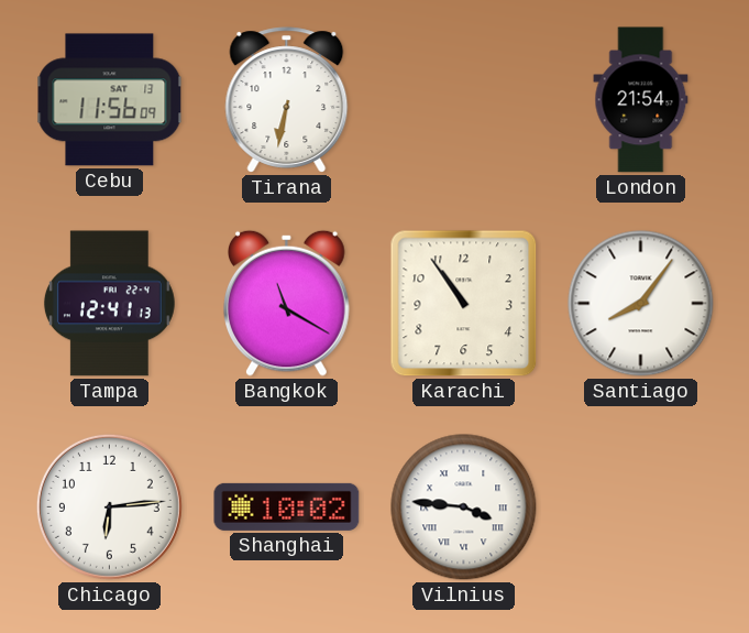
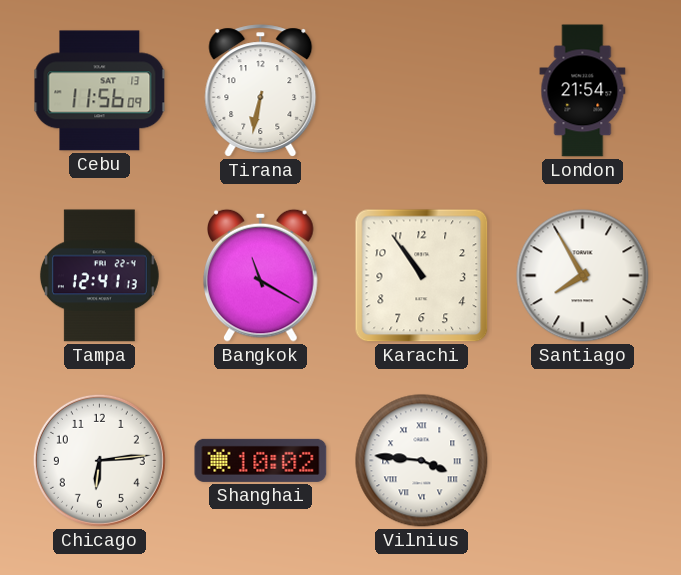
Santiago: 8:06 -> 7:55
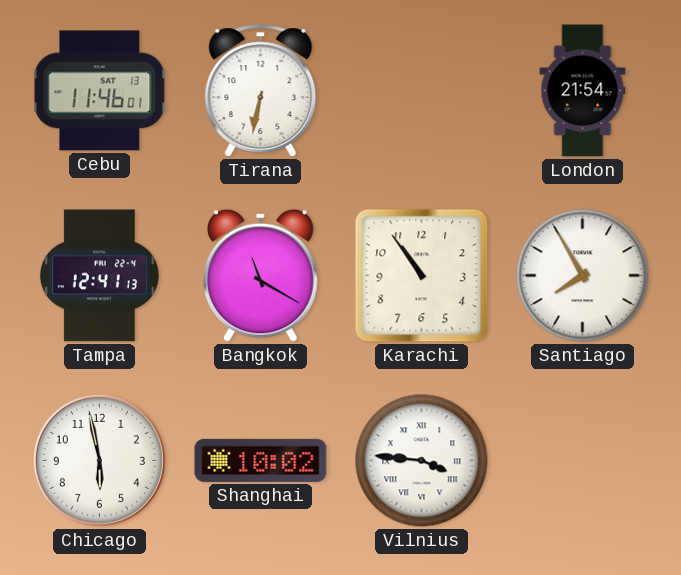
Cebu: 11:56 -> 11:46
Chicago: 6:14 -> 5:58
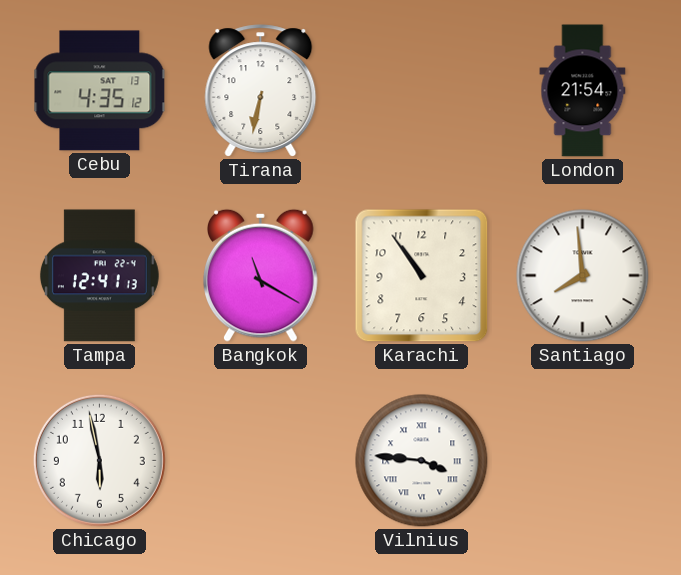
Cebu: 11:46 -> 4:35
Santiago: 7:55 -> 7:59
Shanghai: 10:02 -> none
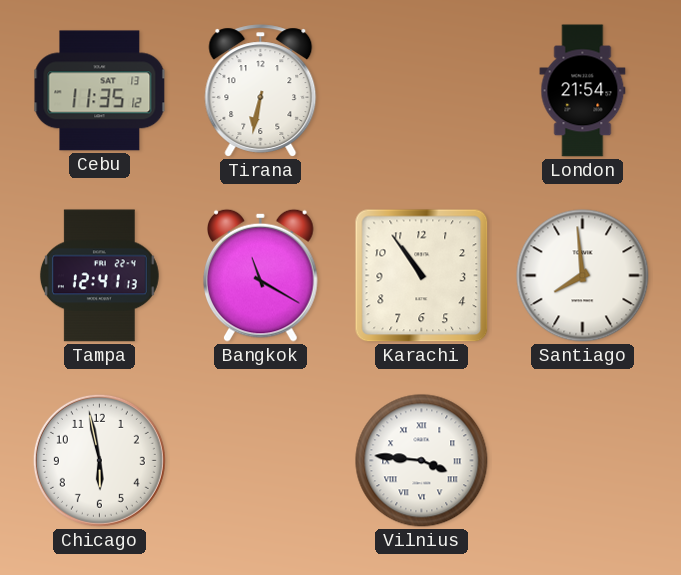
Cebu: 4:35 -> 11:35
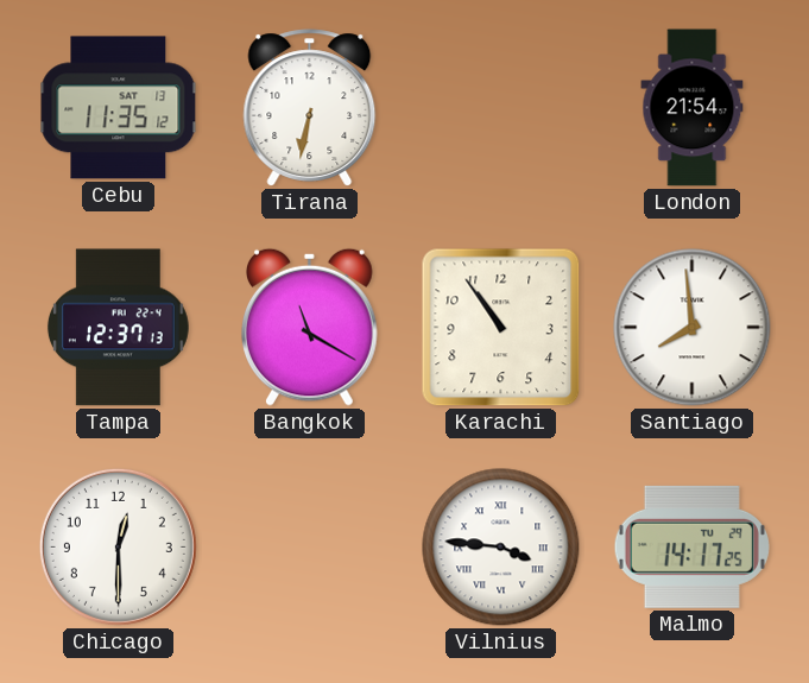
Tampa: 12:41 -> 12:37
Chicago: 5:58 -> 12:30
Malmo: none -> 14:17
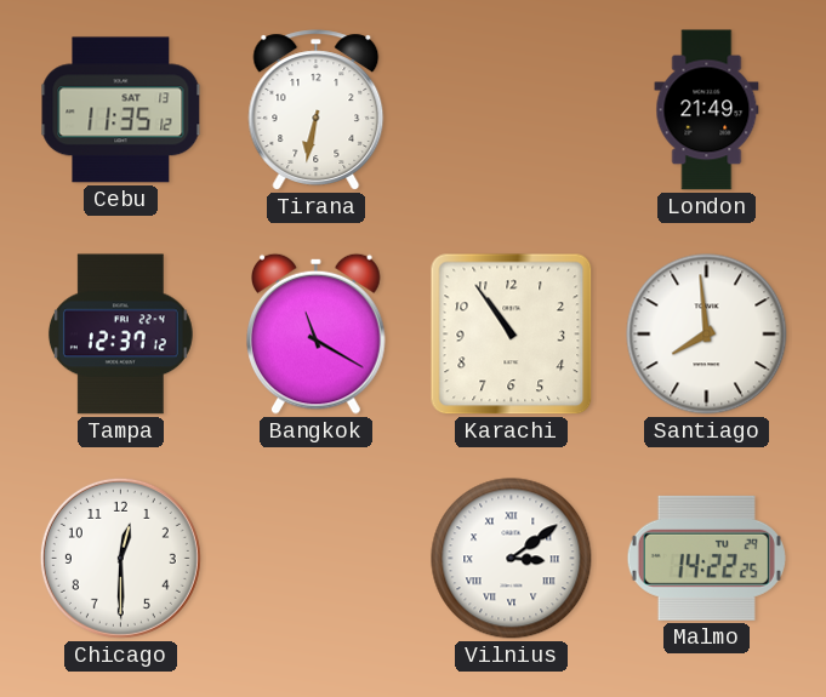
London: 21:54 -> 21:49
Tampa: 12:37:13 -> 12:37:12
Vilnius: 3:46 -> 3:09
Malmo: 14:17 -> 14:22
